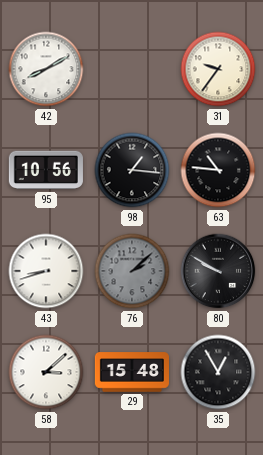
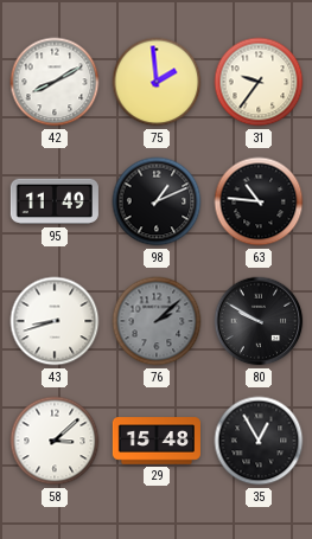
75: none -> 1:59
95: 10:56 -> 11:49
98: 1:16 -> 1:11
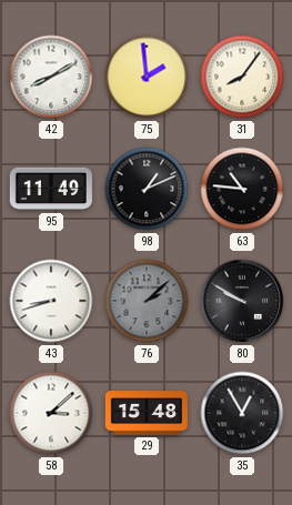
31: 9:36 -> 8:06
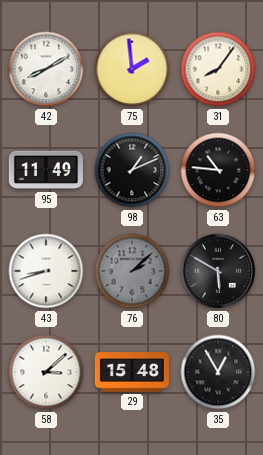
80: 9:50 -> 5:50
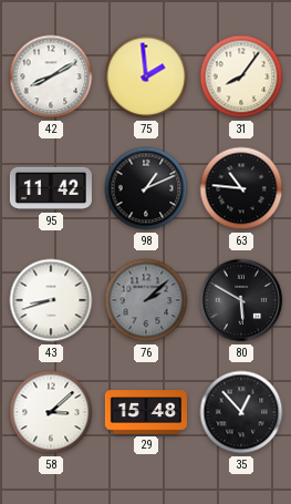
95: 11:49 -> 11:42
35: 12:55 -> 12:53
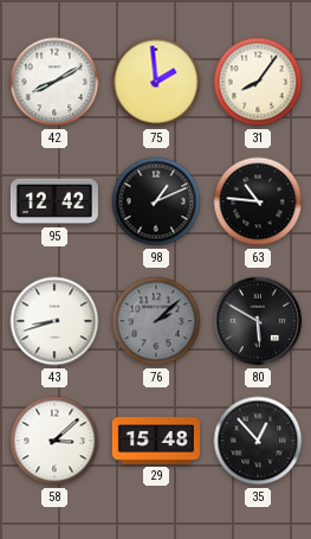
95: 11:42 -> 12:42
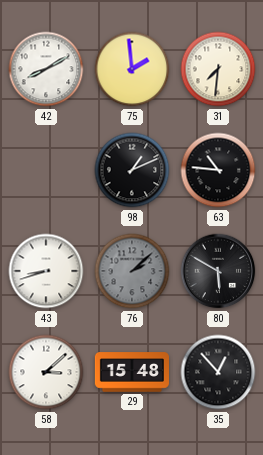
31: 8:06 -> 7:31
95: 12:42 -> none
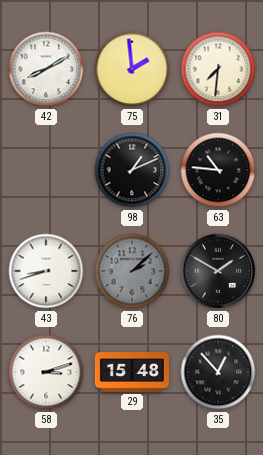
80: 5:50 -> 1:50
58: 3:08 -> 3:12
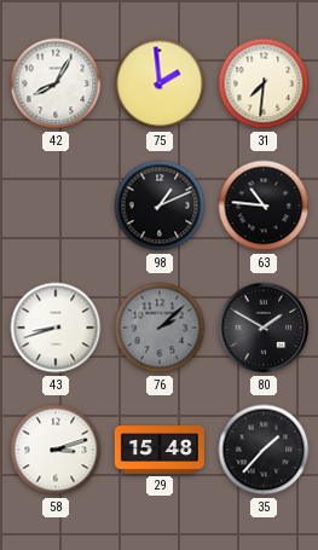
42: 8:10 -> 8:05
35: 12:53 -> 1:37
